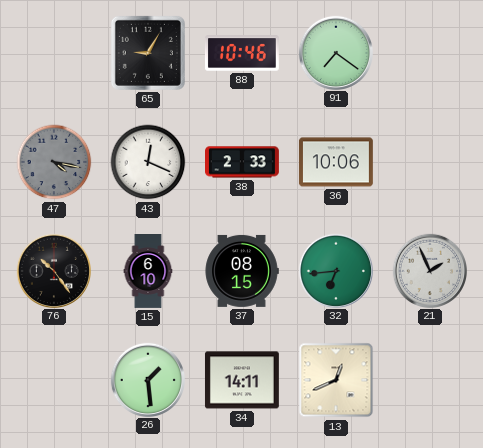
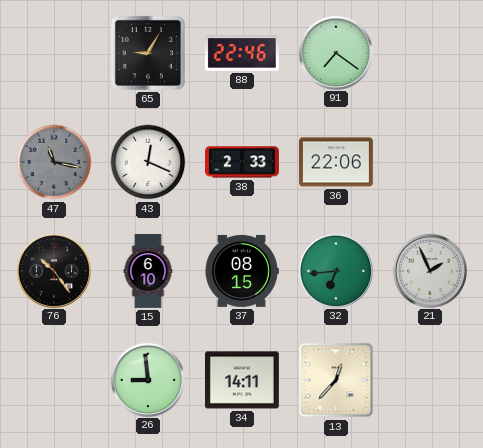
88: 10:46 -> 22:46
47: 4:17 -> 11:17
36: 10:06 -> 22:06
26: 1:29 -> 8:59
13: 12:41 -> 12:37
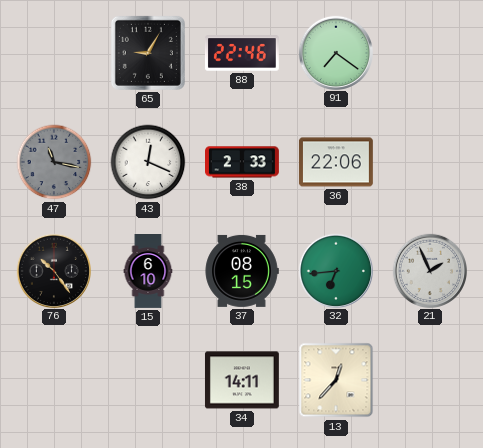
26: 8:59 -> none
